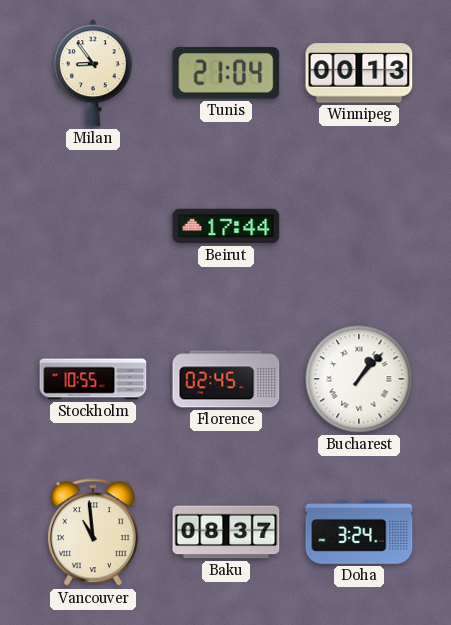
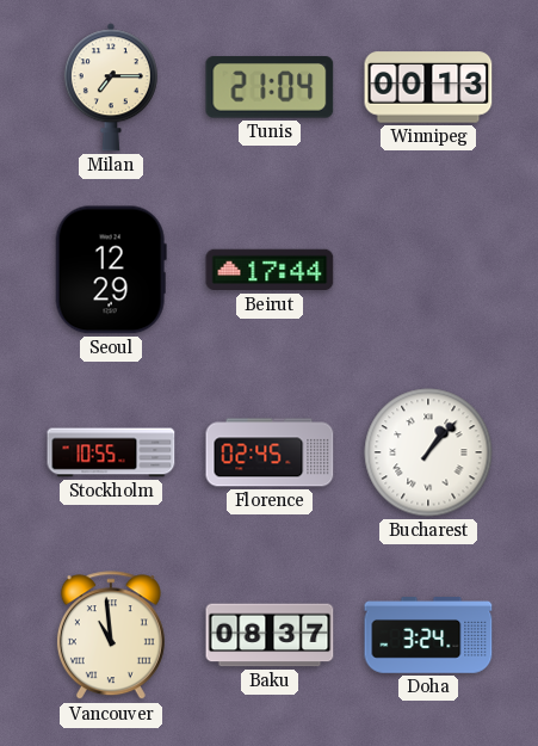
Milan: 8:54 -> 7:15
Seoul: none -> 12:29
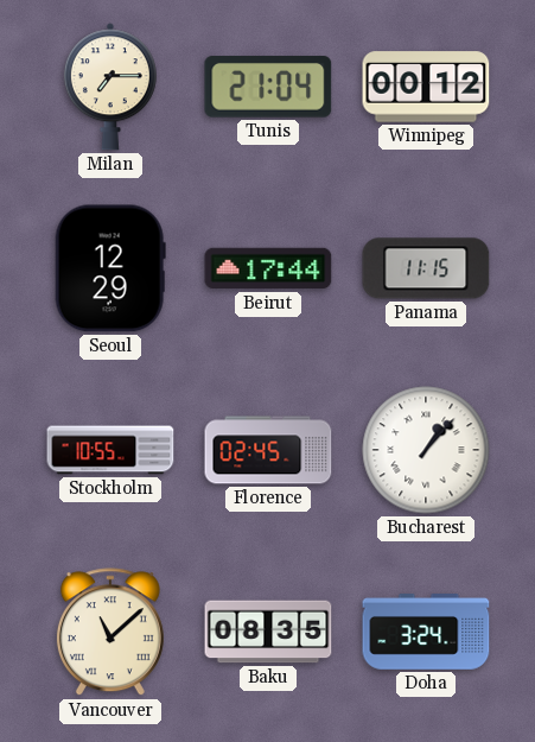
Winnipeg: 00:13 -> 00:12
Panama: none -> 11:15
Vancouver: 10:59 -> 11:08
Baku: 08:37 -> 08:35
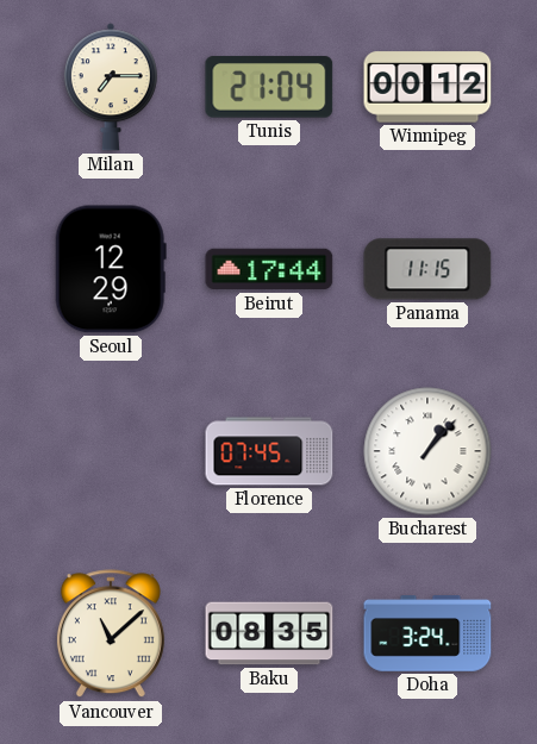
Stockholm: 10:55 -> none
Florence: 02:45 -> 07:45
